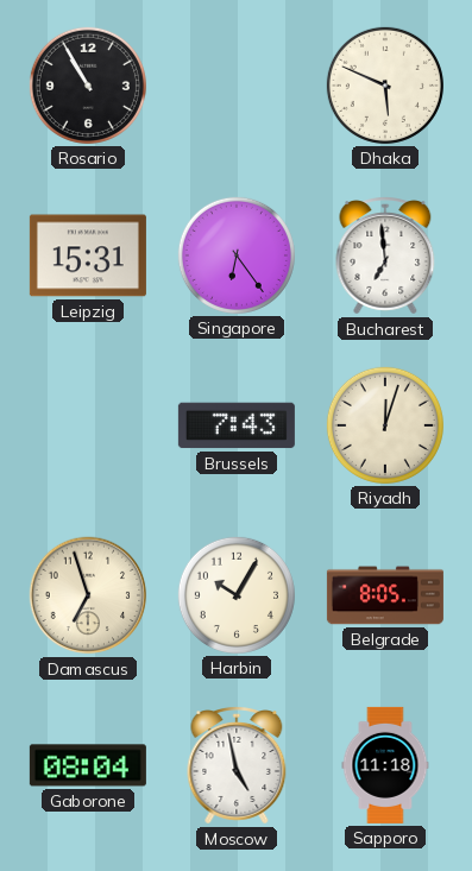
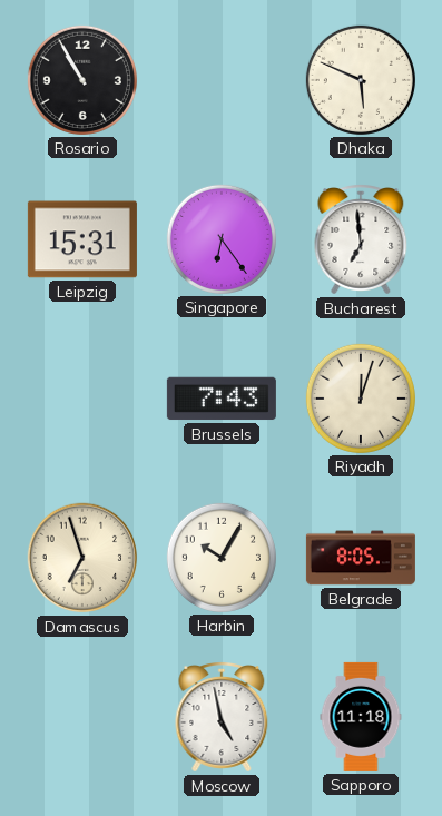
Gaborone: 08:04 -> none
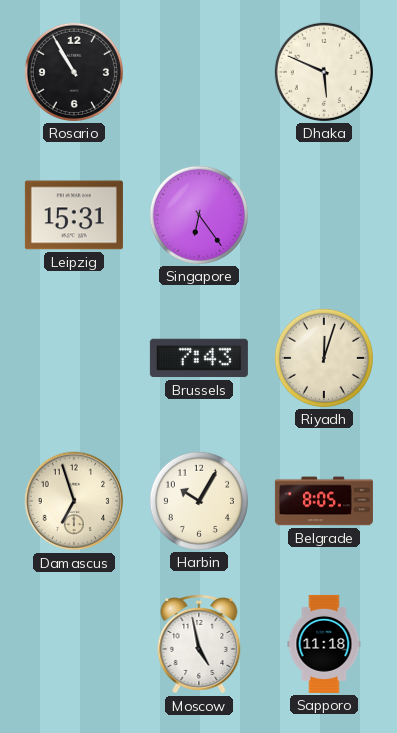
Bucharest: 6:59 -> none
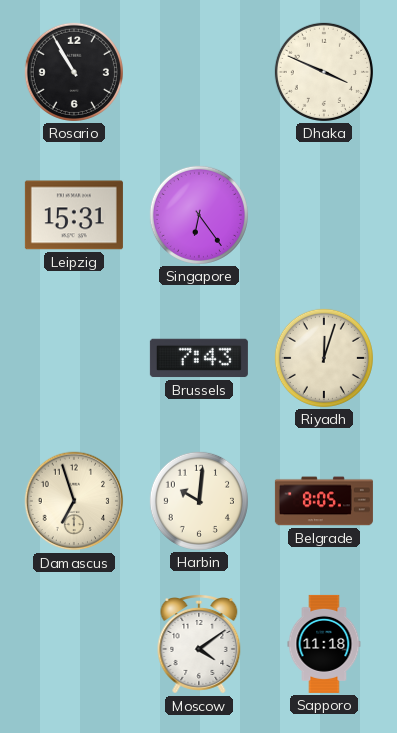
Dhaka: 5:49 -> 3:49
Harbin: 10:05 -> 10:01
Moscow: 4:58 -> 4:09
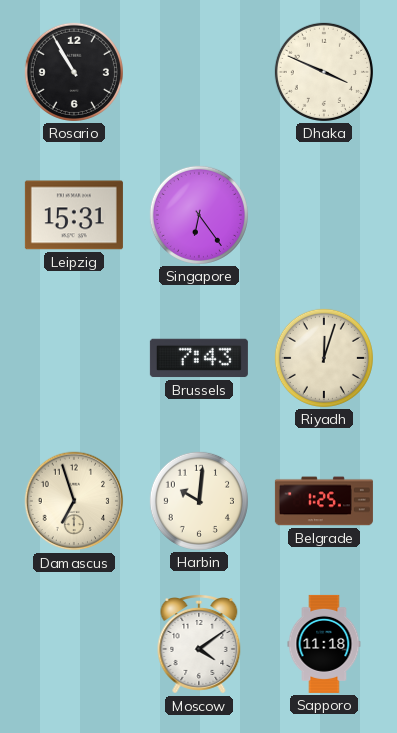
Belgrade: 8:05 -> 1:25
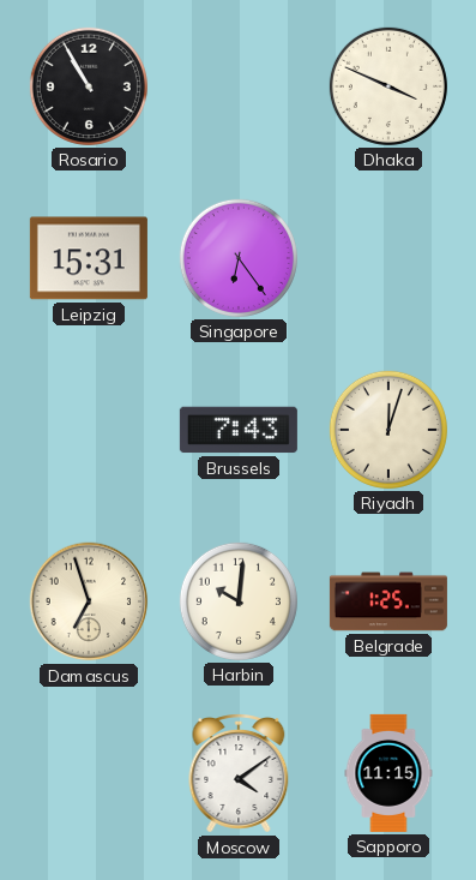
Sapporo: 11:18 -> 11:15
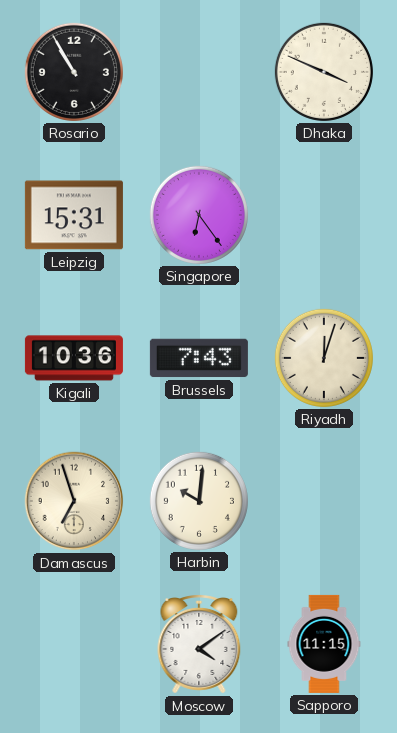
Kigali: none -> 10:36
Belgrade: 1:25 -> none
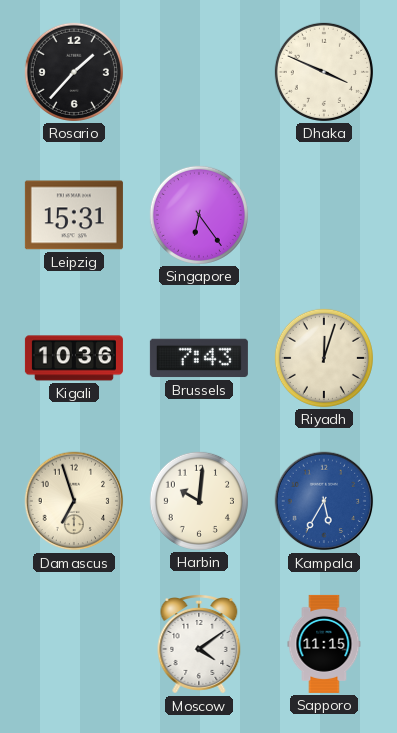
Rosario: 10:55 -> 1:37
Kampala: none -> 5:35
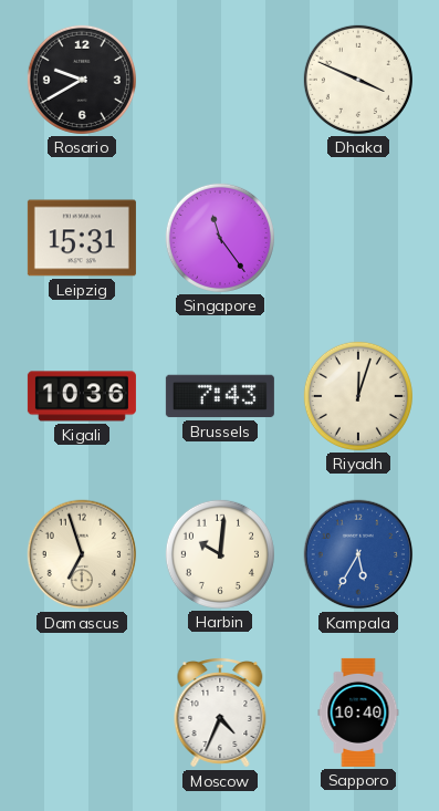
Rosario: 1:37 -> 9:40
Singapore: 6:24 -> 11:24
Moscow: 4:09 -> 4:34
Sapporo: 11:15 -> 10:40
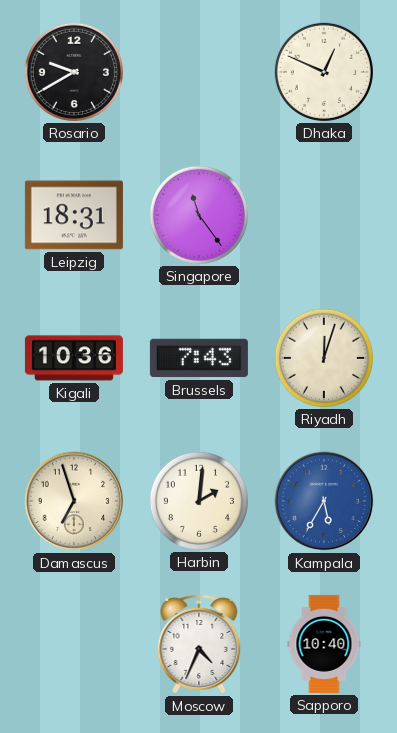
Dhaka: 3:49 -> 12:49
Leipzig: 15:31 -> 18:31
Harbin: 10:01 -> 2:01
